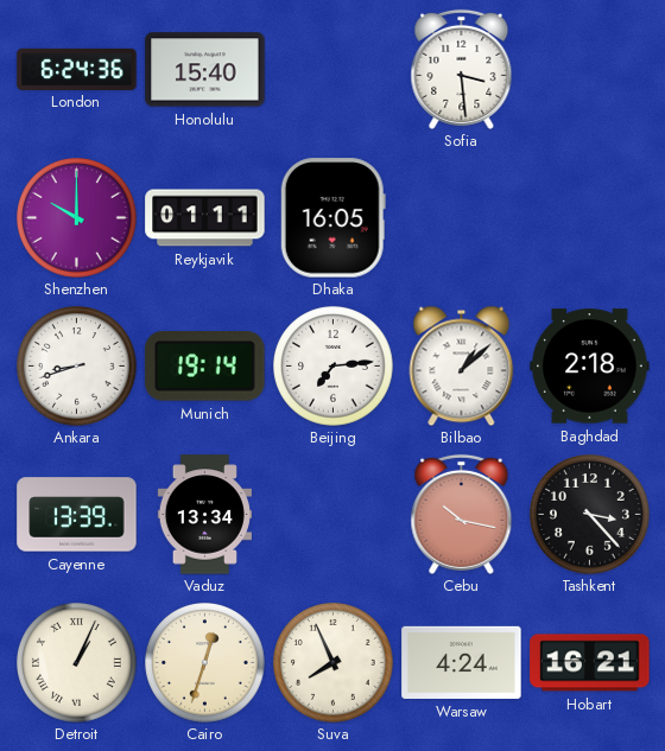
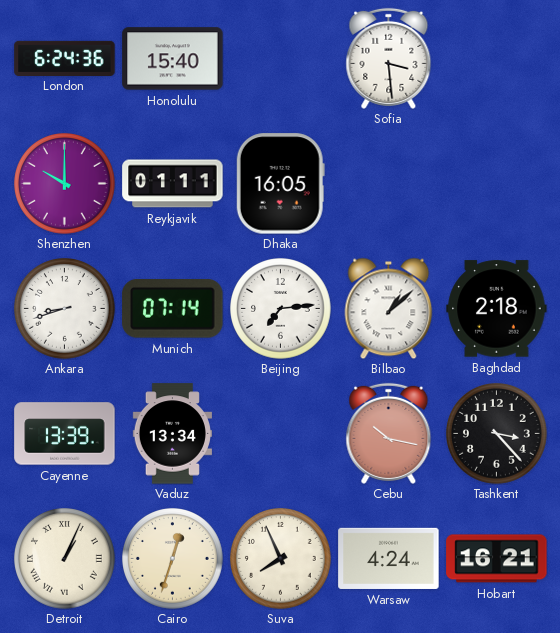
Munich: 19:14 -> 07:14
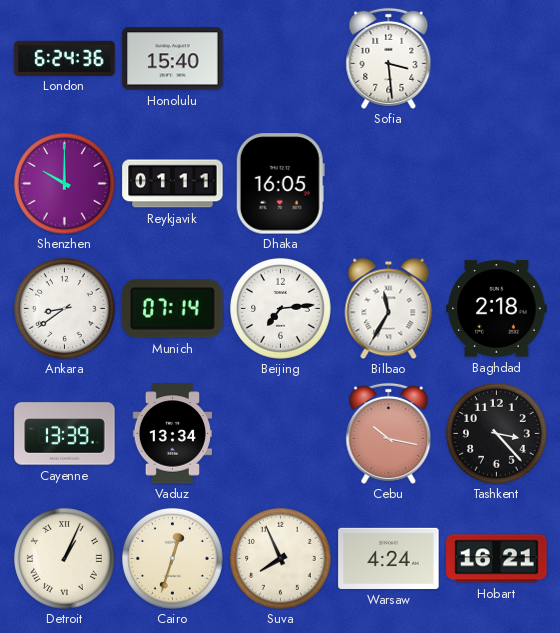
Ankara: 8:42 -> 8:39
Bilbao: 1:08 -> 11:35
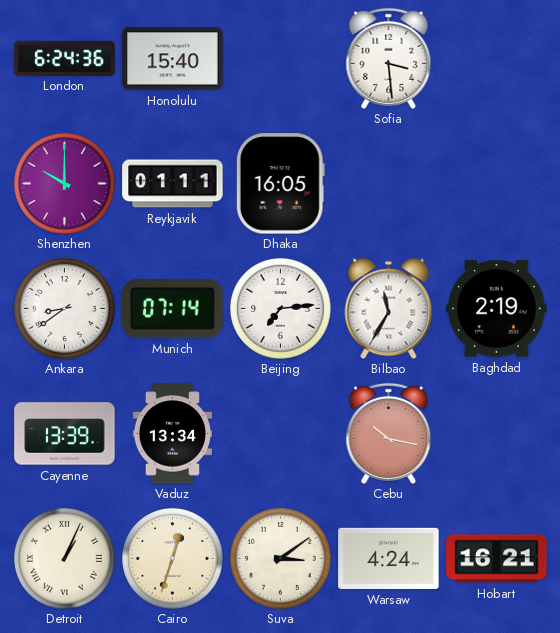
Baghdad: 2:18 -> 2:19
Tashkent: 3:23 -> none
Suva: 7:56 -> 3:09
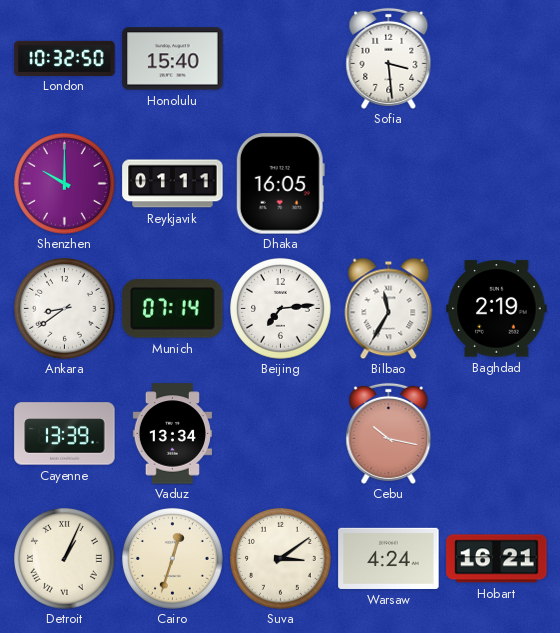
London: 6:24 -> 10:32
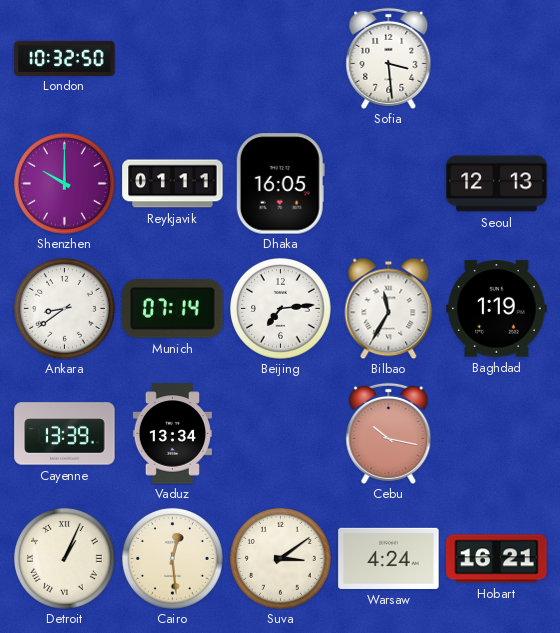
Honolulu: 15:40 -> none
Seoul: none -> 12:13
Baghdad: 2:19 -> 1:19
Cairo: 12:33 -> 12:29
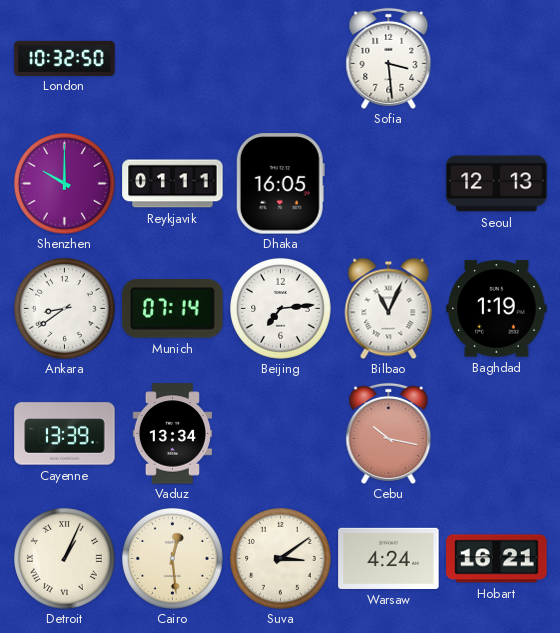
Bilbao: 11:35 -> 11:04
